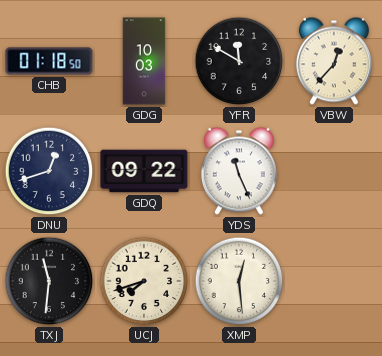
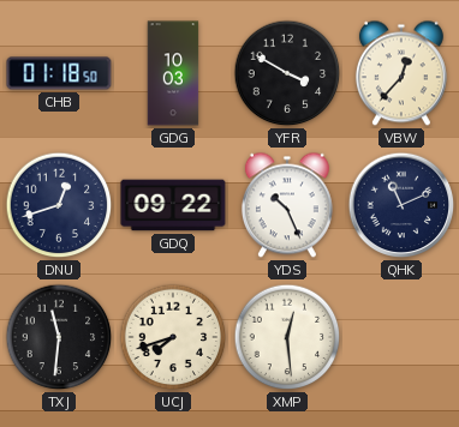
YFR: 11:50 -> 3:50
YDS: 11:26 -> 10:26
QHK: none -> 11:11
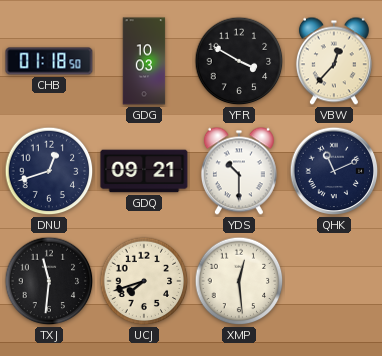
GDQ: 09:22 -> 09:21
YDS: 10:26 -> 10:30
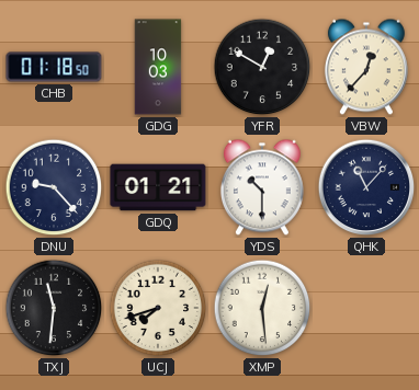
YFR: 3:50 -> 12:50
DNU: 12:42 -> 9:23
GDQ: 09:21 -> 01:21
QHK: 11:11 -> 11:07
